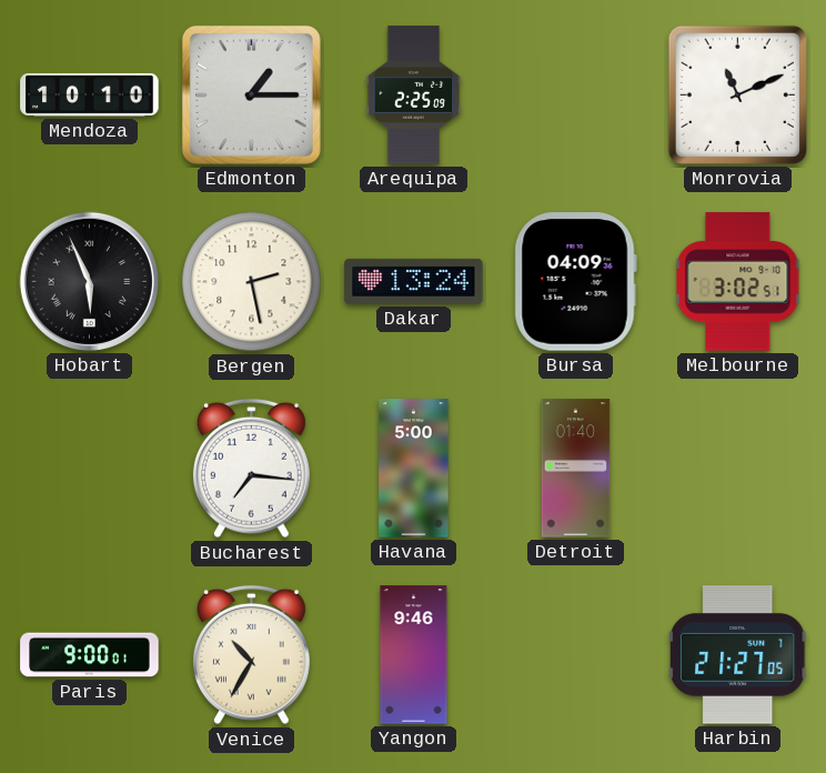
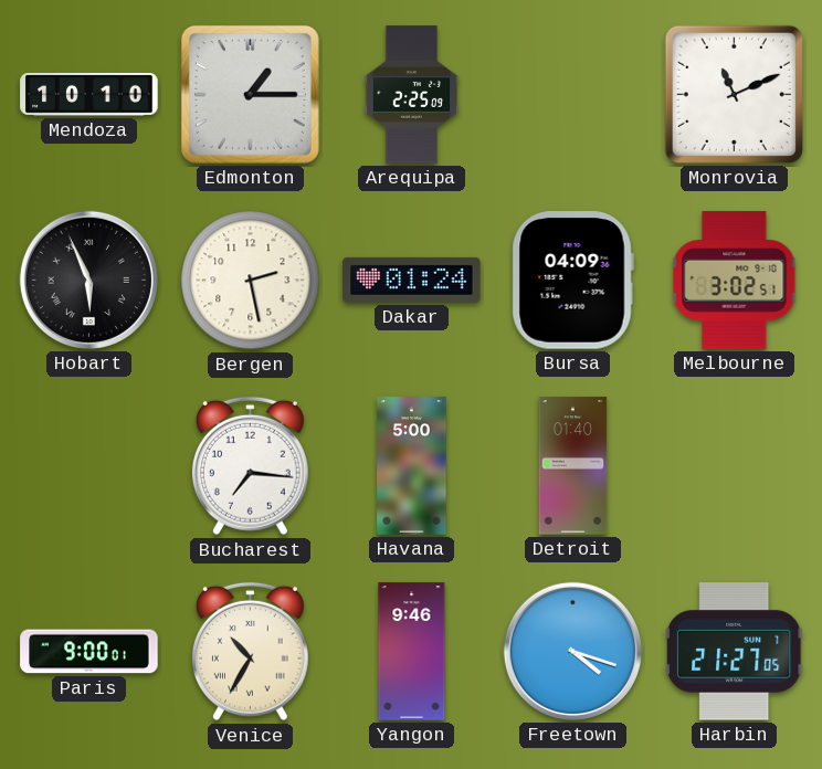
Dakar: 13:24 -> 01:24
Freetown: none -> 4:18
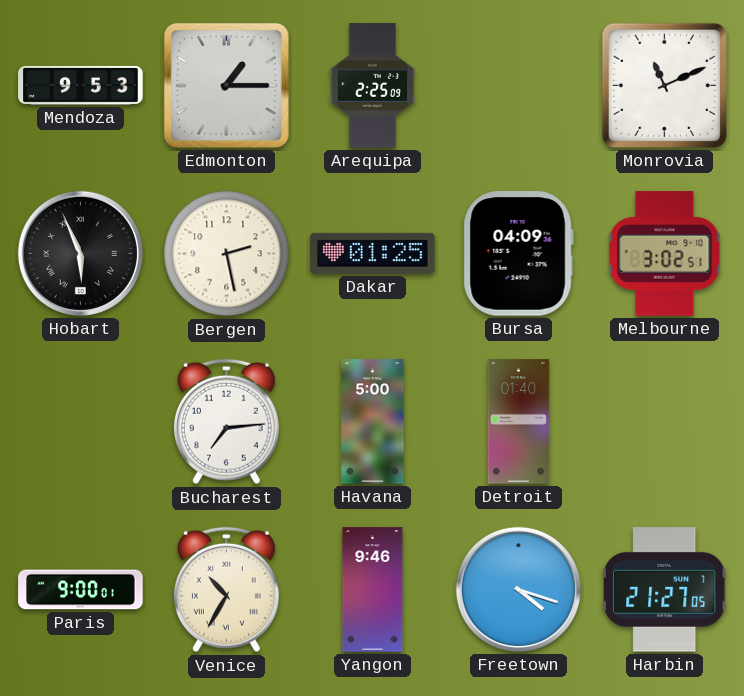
Mendoza: 10:10 -> 9:53
Dakar: 01:24 -> 01:25
Bucharest: 7:16 -> 7:14
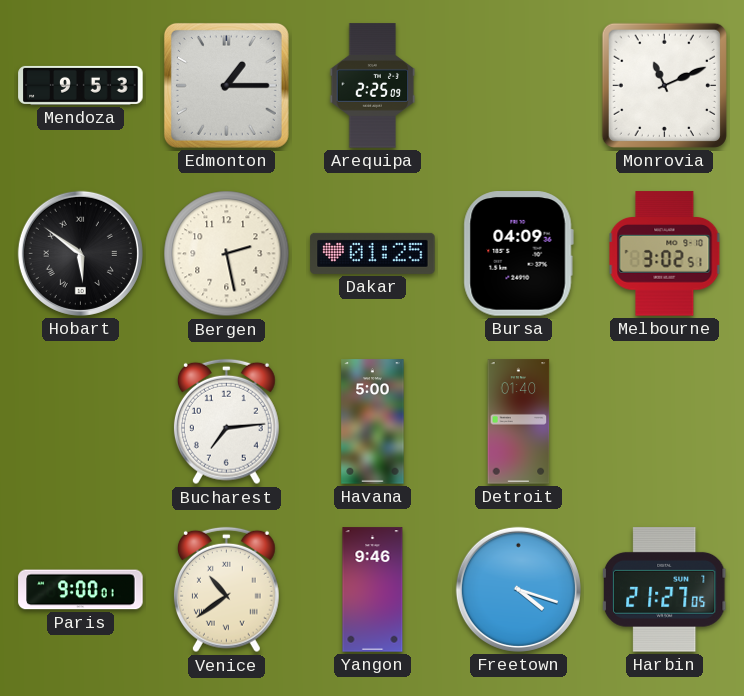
Hobart: 5:56 -> 5:51
Venice: 10:35 -> 10:39
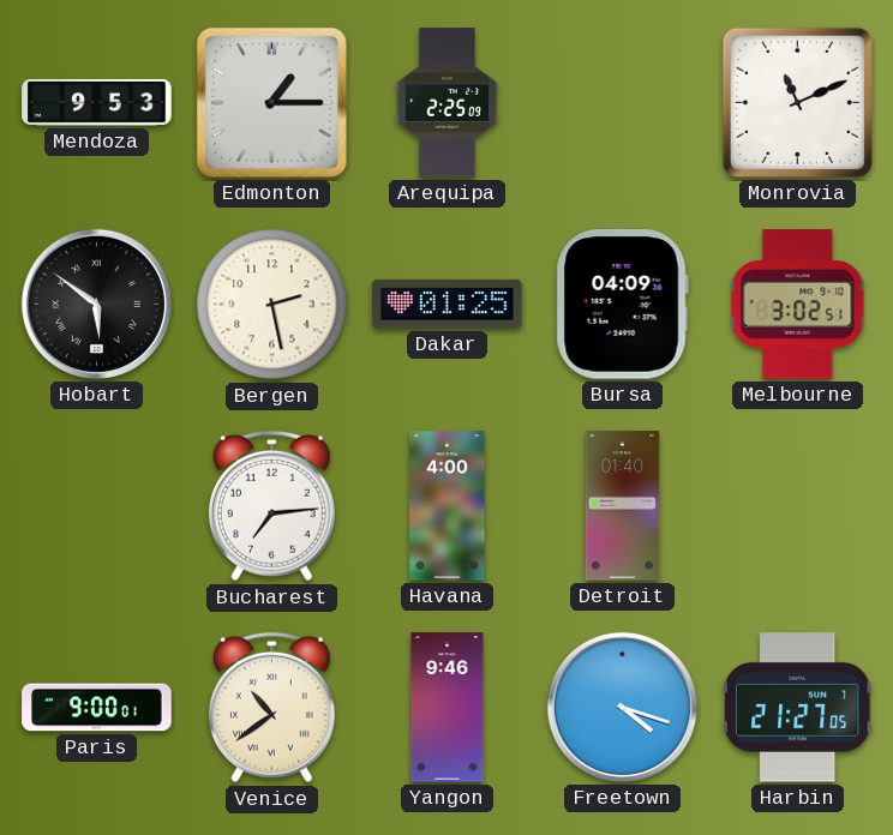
Havana: 5:00 -> 4:00
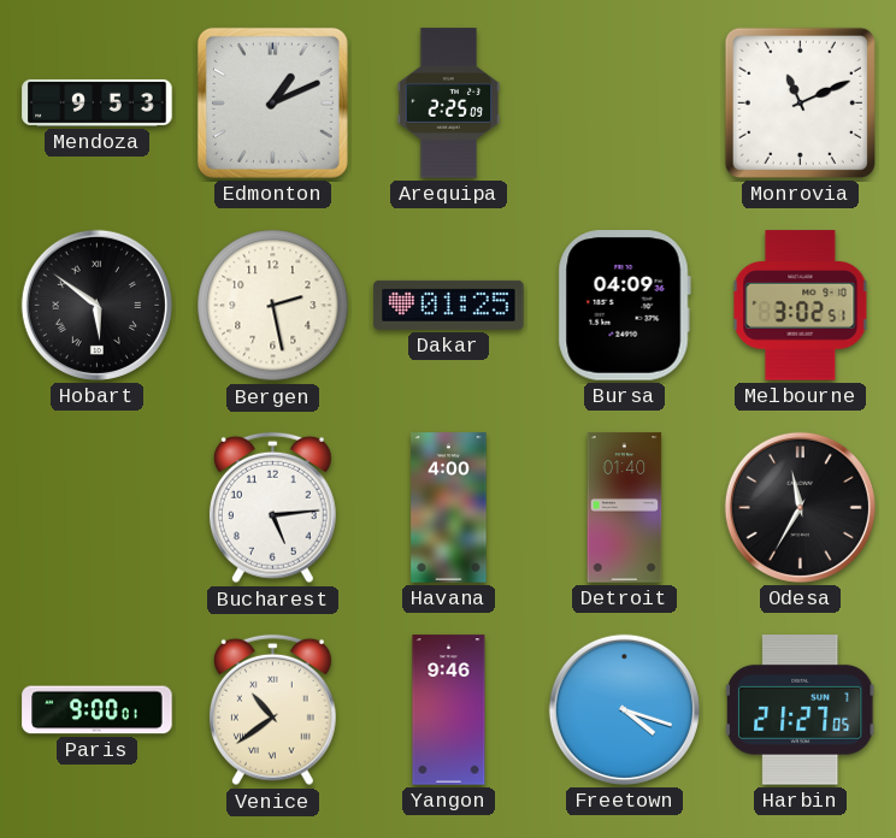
Edmonton: 1:15 -> 1:11
Bucharest: 7:14 -> 5:14
Odesa: none -> 11:35
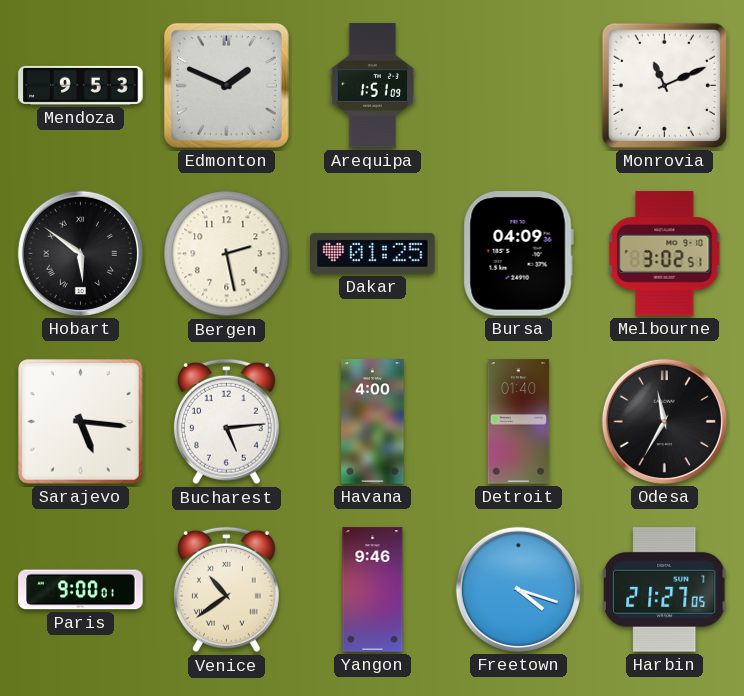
Edmonton: 1:11 -> 1:49
Arequipa: 2:25 -> 1:51
Sarajevo: none -> 5:16
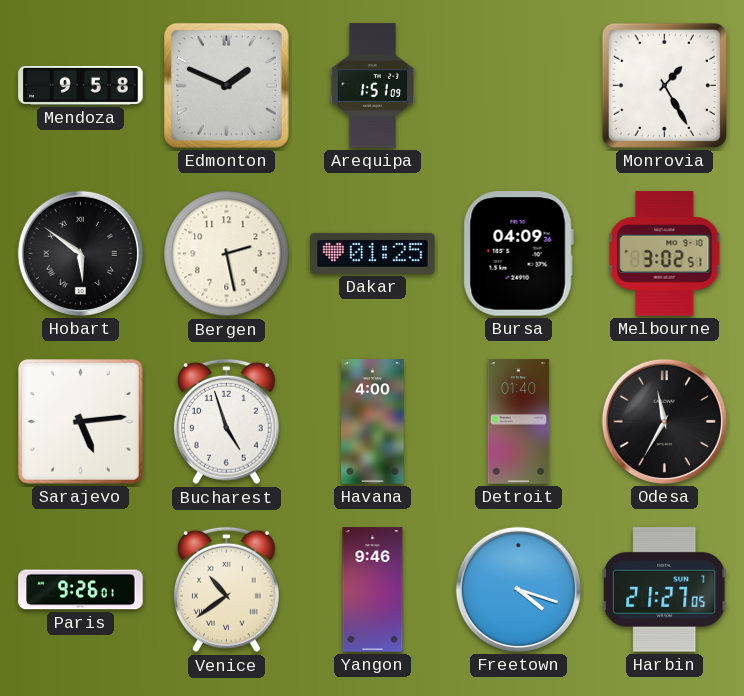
Mendoza: 9:53 -> 9:58
Monrovia: 11:11 -> 1:25
Sarajevo: 5:16 -> 5:14
Bucharest: 5:14 -> 4:57
Paris: 9:00 -> 9:26
